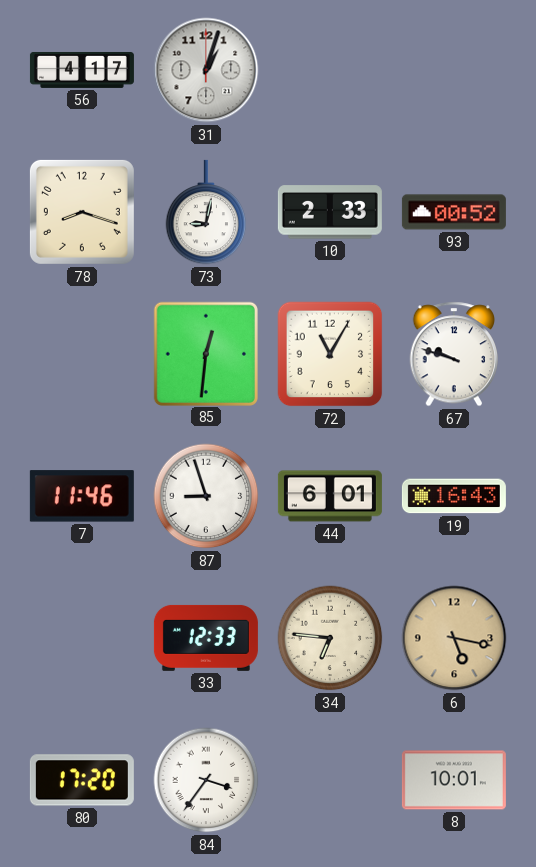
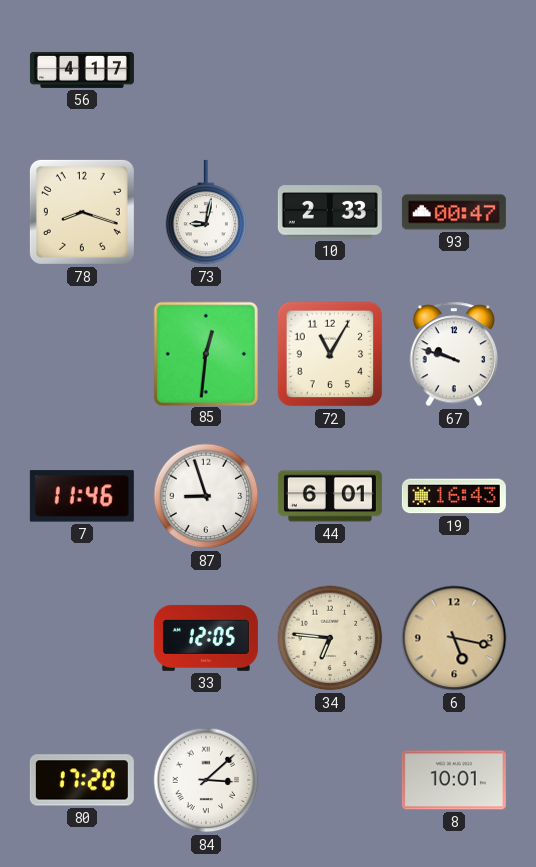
31: 1:03 -> none
93: 00:52 -> 00:47
33: 12:33 -> 12:05
84: 3:36 -> 3:08
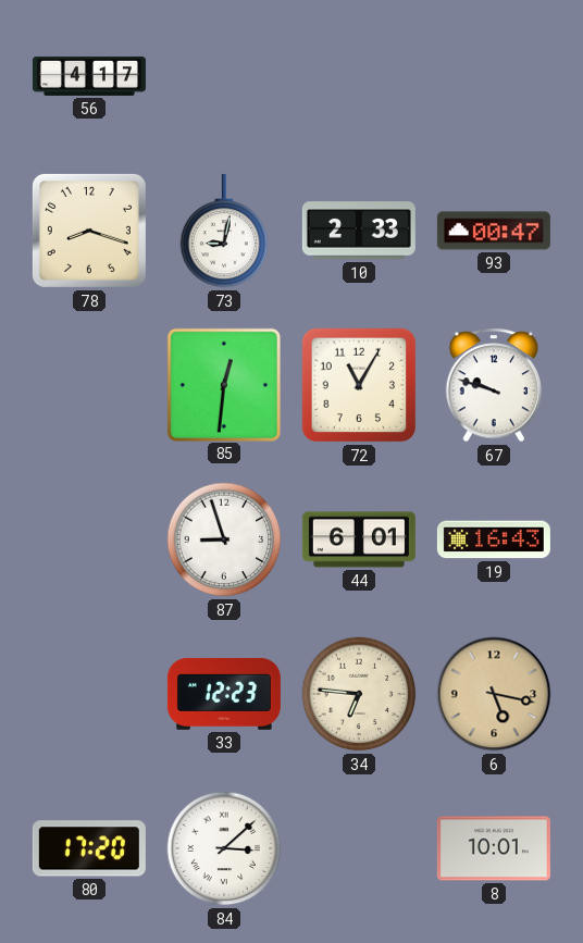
7: 11:46 -> none
33: 12:05 -> 12:23
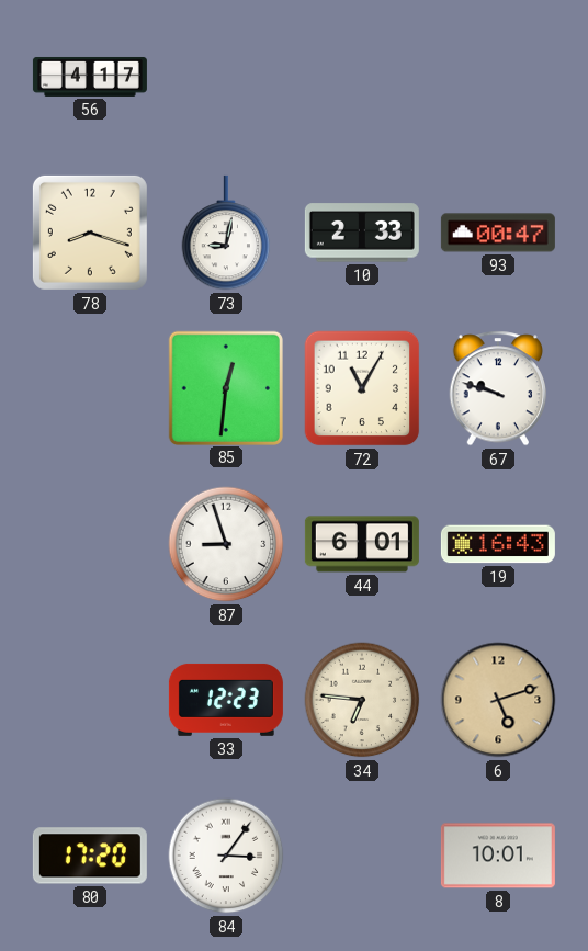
6: 5:17 -> 5:12
84: 3:08 -> 3:06
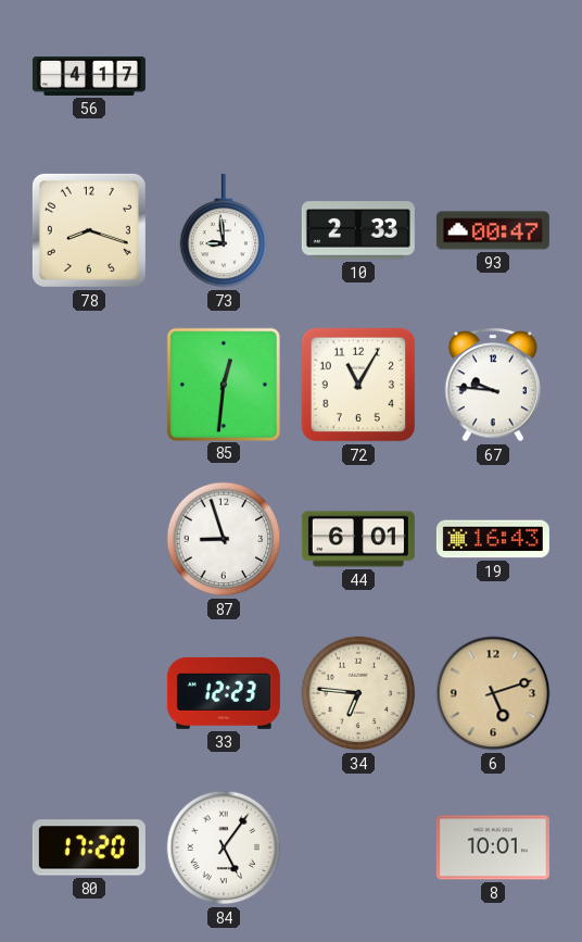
73: 9:02 -> 8:59
67: 9:48 -> 9:46
84: 3:06 -> 5:06
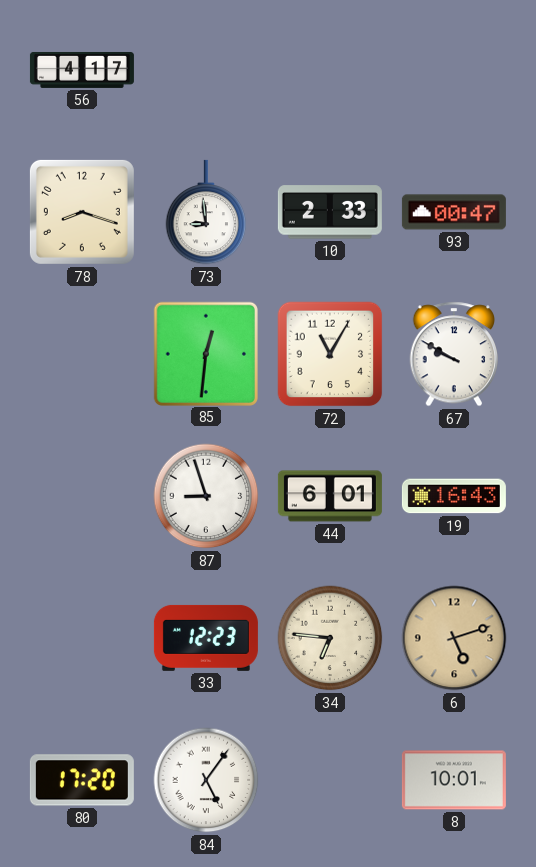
67: 9:46 -> 9:50
